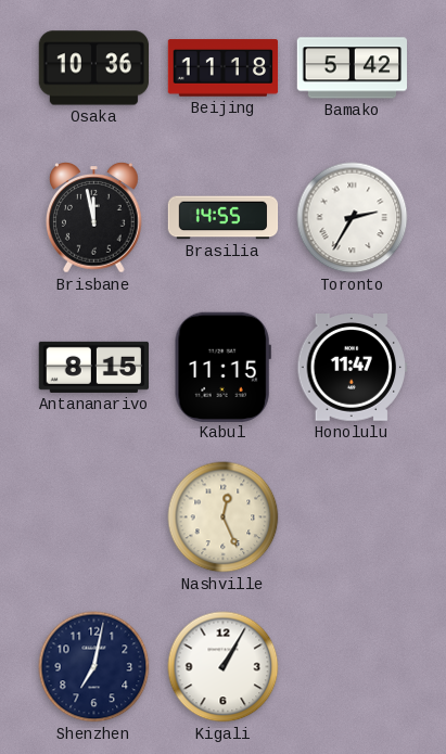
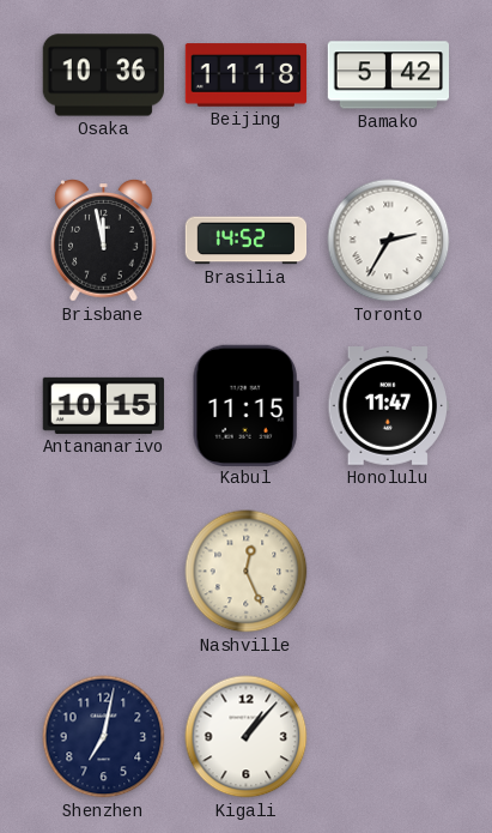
Brasilia: 14:55 -> 14:52
Antananarivo: 8:15 -> 10:15
Kigali: 1:05 -> 1:07
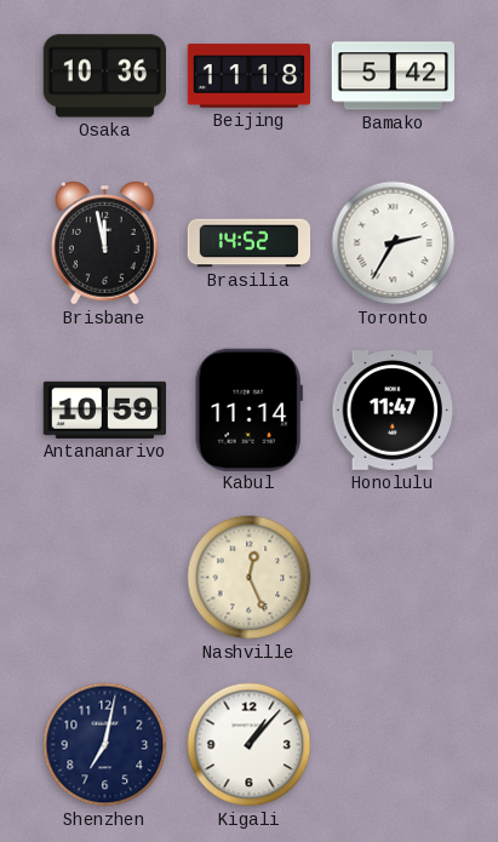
Antananarivo: 10:15 -> 10:59
Kabul: 11:15 -> 11:14
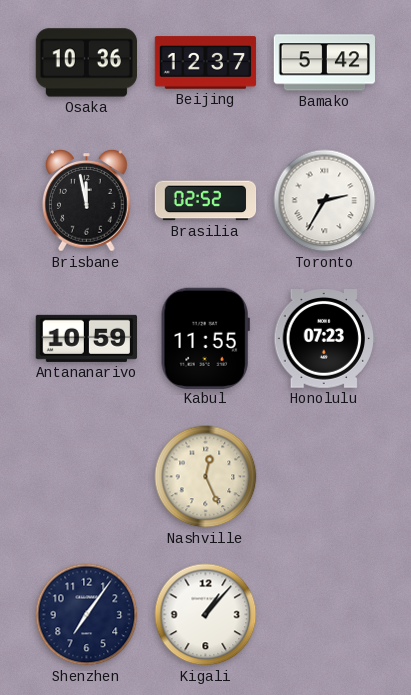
Beijing: 11:18 -> 12:37
Brasilia: 14:52 -> 02:52
Kabul: 11:14 -> 11:55
Honolulu: 11:47 -> 07:23
Shenzhen: 7:02 -> 7:06
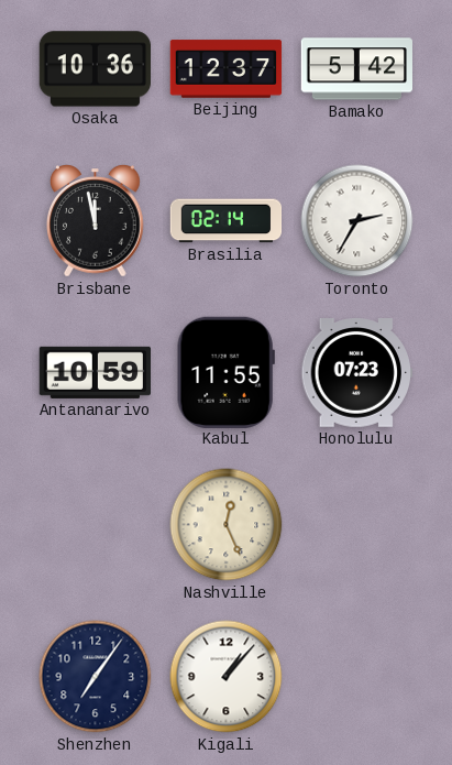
Brasilia: 02:52 -> 02:14
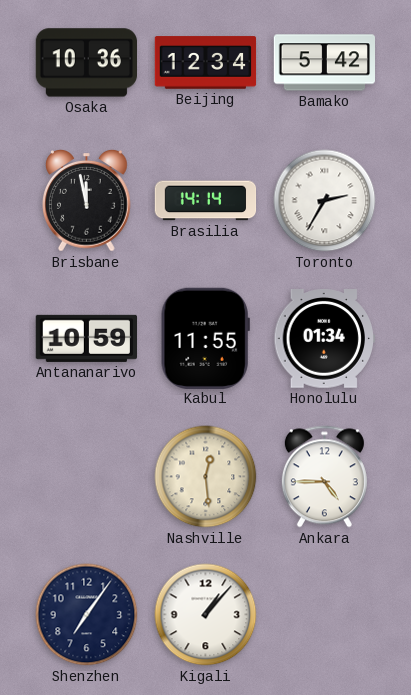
Beijing: 12:37 -> 12:34
Brasilia: 02:14 -> 14:14
Honolulu: 07:23 -> 01:34
Nashville: 12:26 -> 12:29
Ankara: none -> 4:45
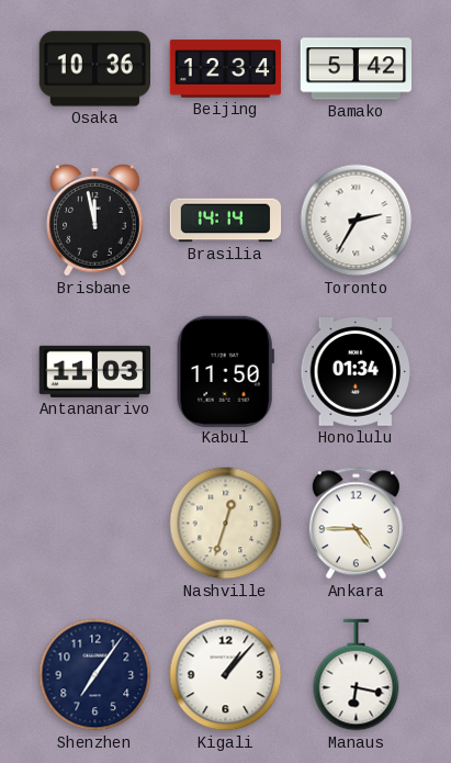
Antananarivo: 10:59 -> 11:03
Kabul: 11:55 -> 11:50
Nashville: 12:29 -> 12:33
Manaus: none -> 6:17
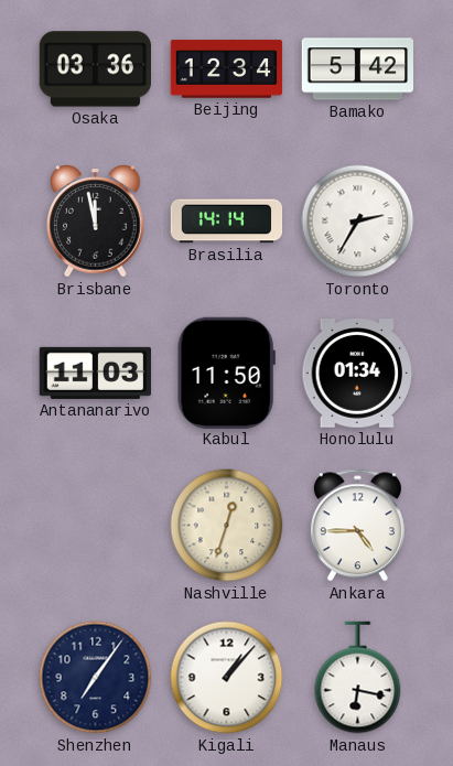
Osaka: 10:36 -> 03:36
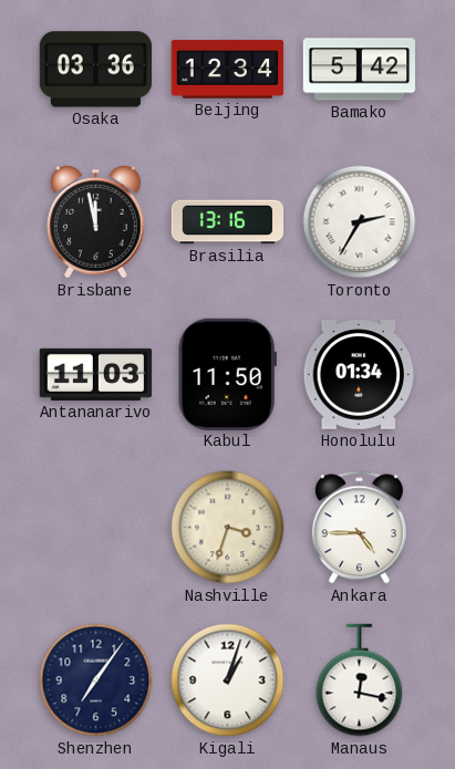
Brasilia: 14:14 -> 13:16
Nashville: 12:33 -> 3:33
Kigali: 1:07 -> 1:03
Manaus: 6:17 -> 12:17
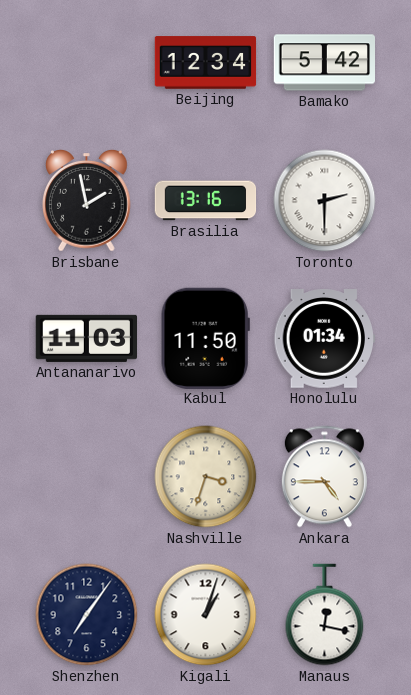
Osaka: 03:36 -> none
Brisbane: 11:58 -> 1:58
Toronto: 2:35 -> 2:30
